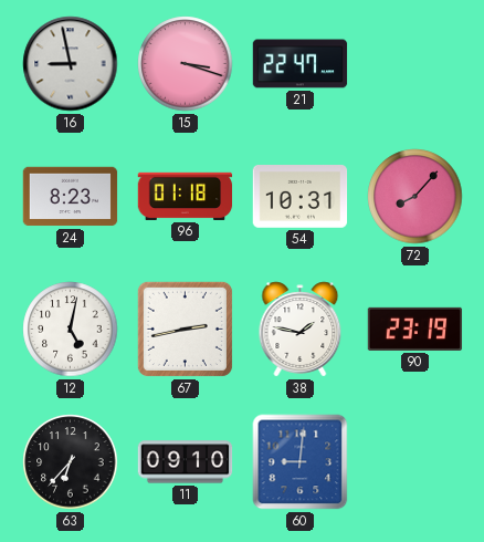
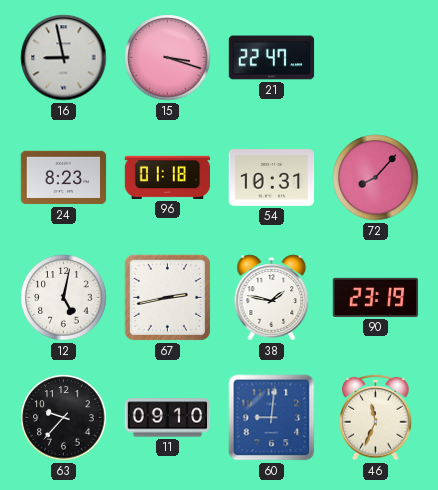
63: 6:37 -> 9:37
46: none -> 11:34
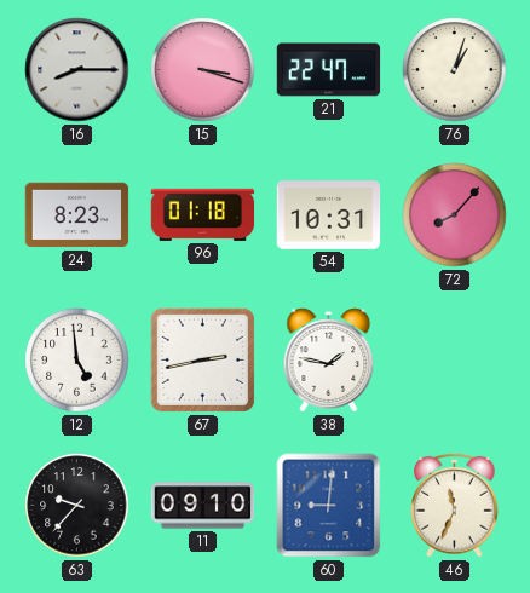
16: 8:58 -> 8:15
76: none -> 1:03
12: 5:02 -> 4:59
90: 23:19 -> none
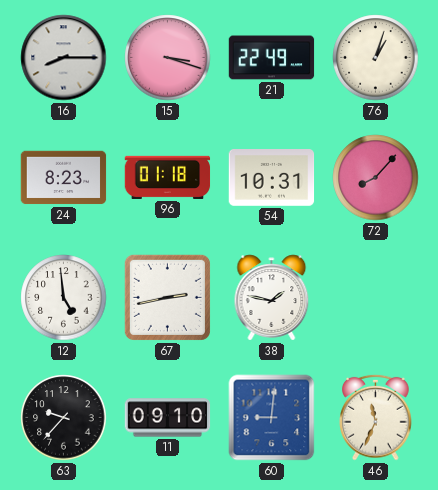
21: 22:47 -> 22:49
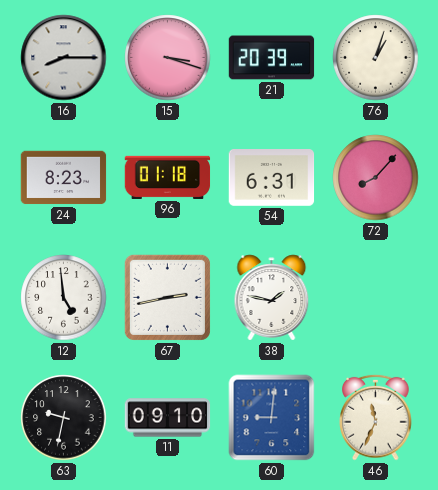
21: 22:49 -> 20:39
54: 10:31 -> 6:31
63: 9:37 -> 9:32
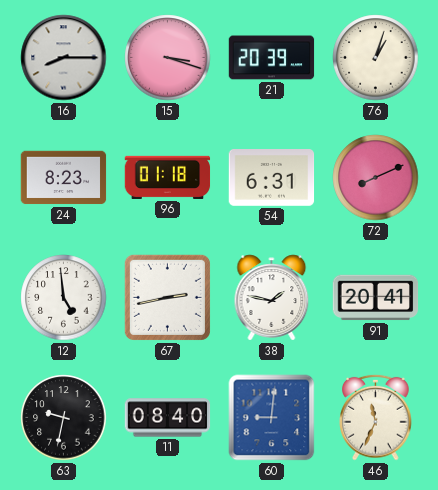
72: 8:07 -> 8:11
91: none -> 20:41
11: 09:10 -> 08:40
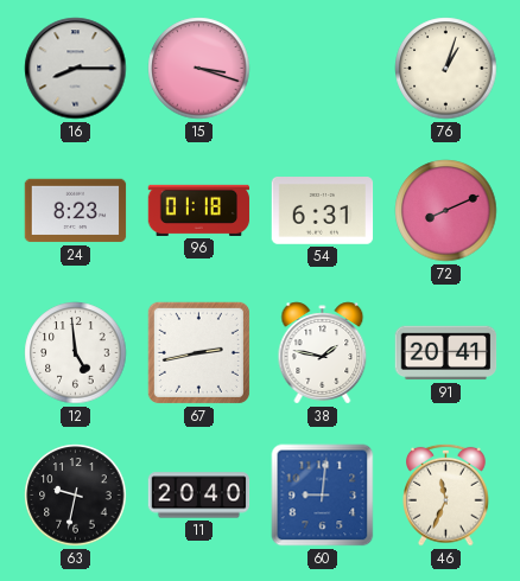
21: 20:39 -> none
11: 08:40 -> 20:40
